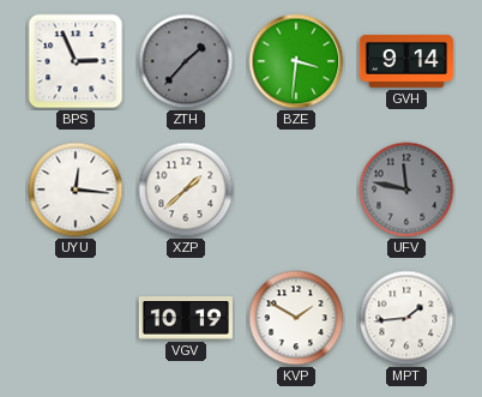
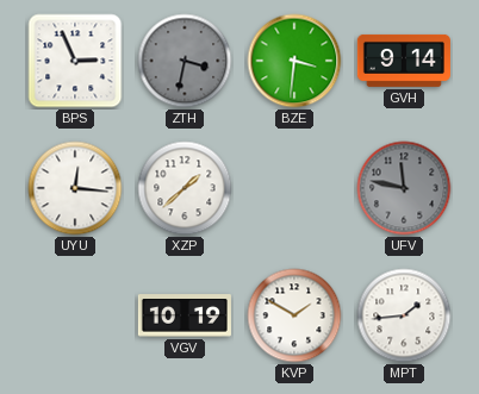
ZTH: 1:37 -> 3:32
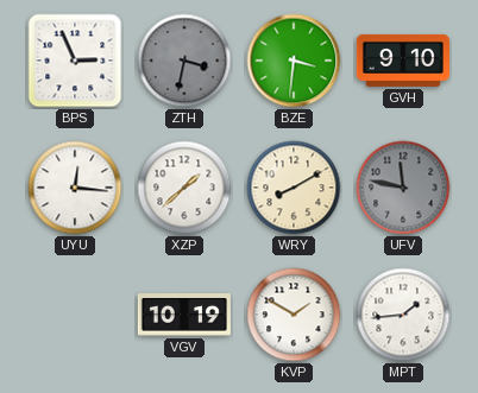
GVH: 9:14 -> 9:10
WRY: none -> 8:10
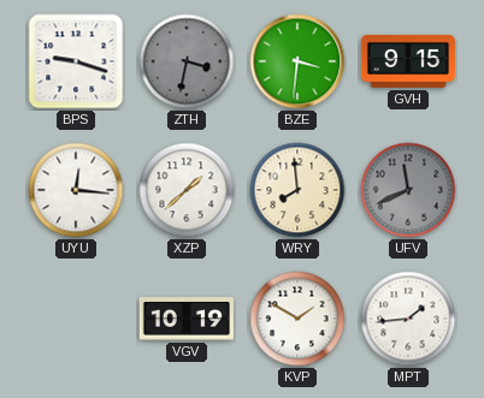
BPS: 2:56 -> 9:18
GVH: 9:10 -> 9:15
WRY: 8:10 -> 7:59
UFV: 11:47 -> 11:41
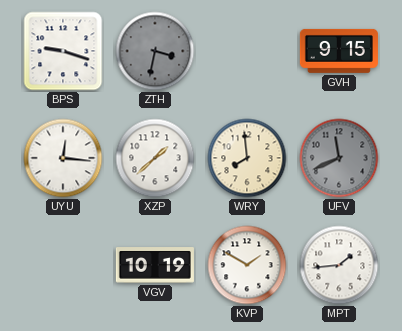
BZE: 3:31 -> none
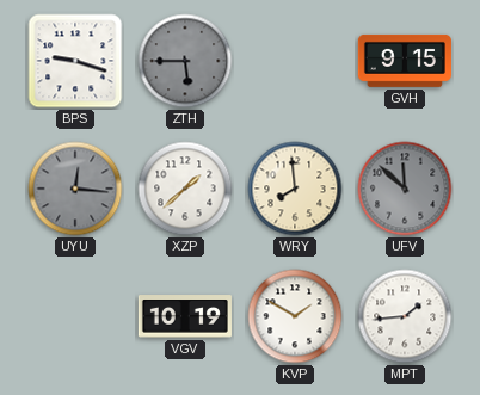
ZTH: 3:32 -> 5:45
UYU dial: white -> grey
UFV: 11:41 -> 11:52
